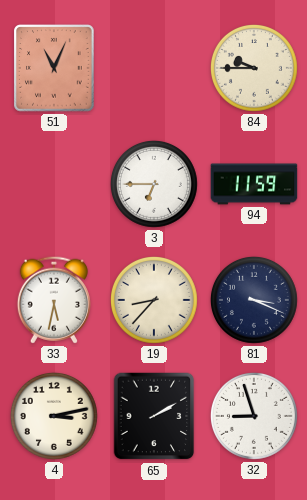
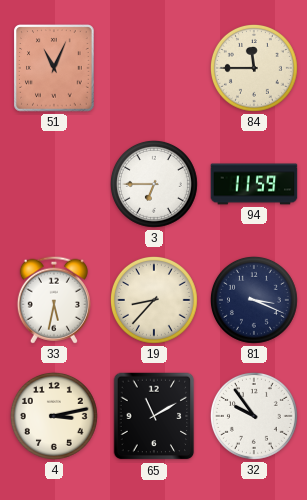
84: 9:45 -> 11:45
65: 2:10 -> 11:10
32: 8:57 -> 9:54
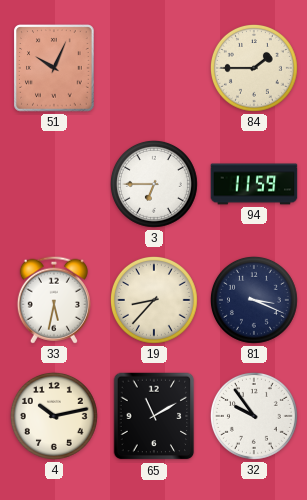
51: 11:04 -> 10:04
84: 11:45 -> 1:45
4: 3:13 -> 10:13
